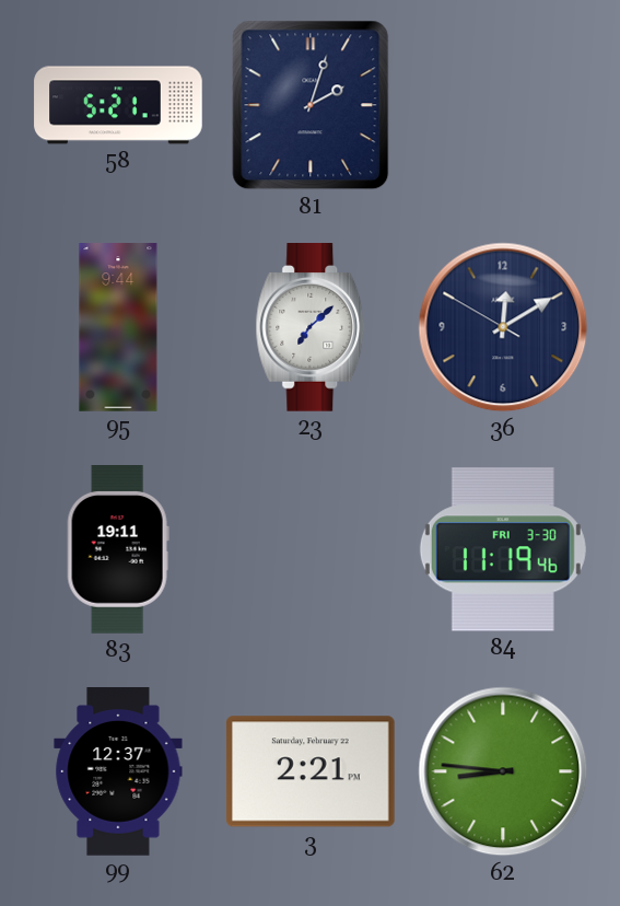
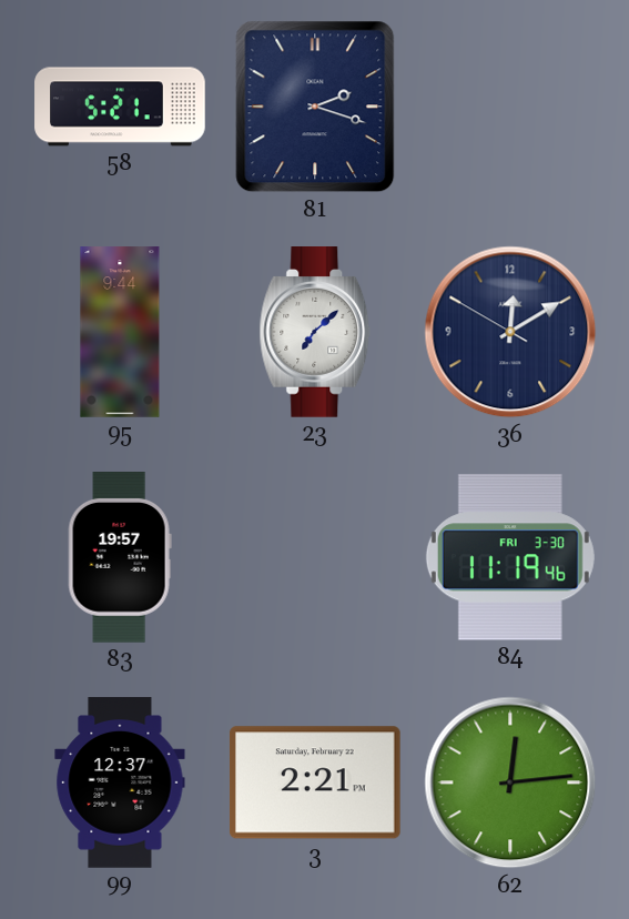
81: 2:03 -> 2:18
83: 19:11 -> 19:57
62: 8:46 -> 12:14
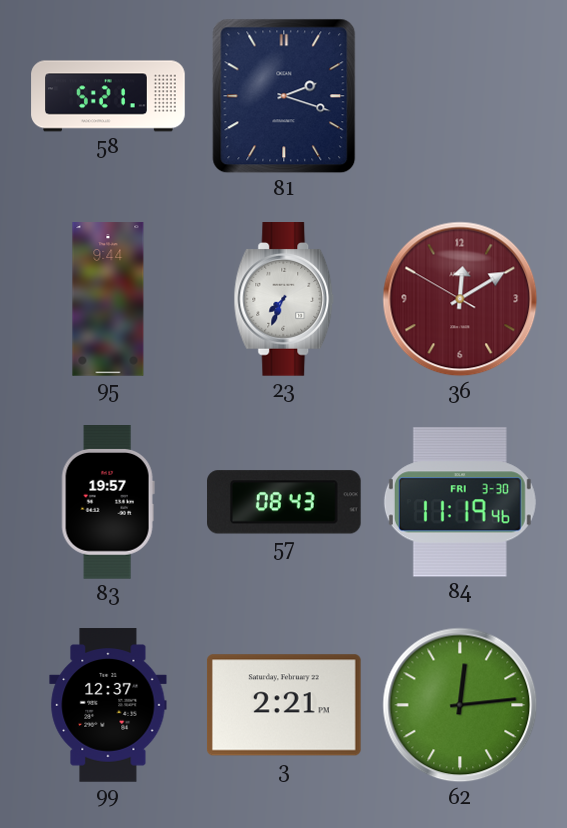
23: 7:08 -> 7:34
36 dial: navy -> burgundy
57: none -> 08:43
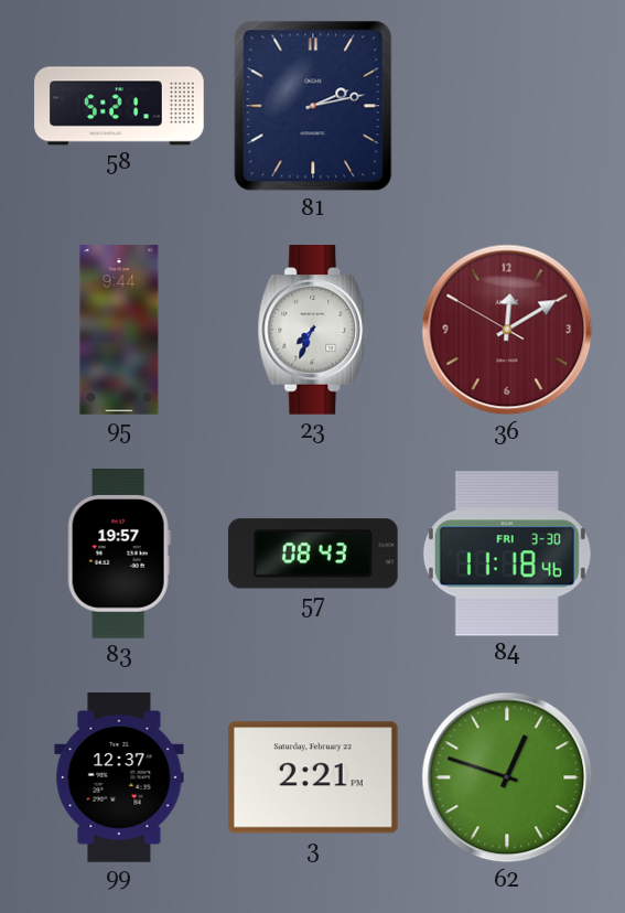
81: 2:18 -> 2:13
84: 11:19 -> 11:18
62: 12:14 -> 12:48
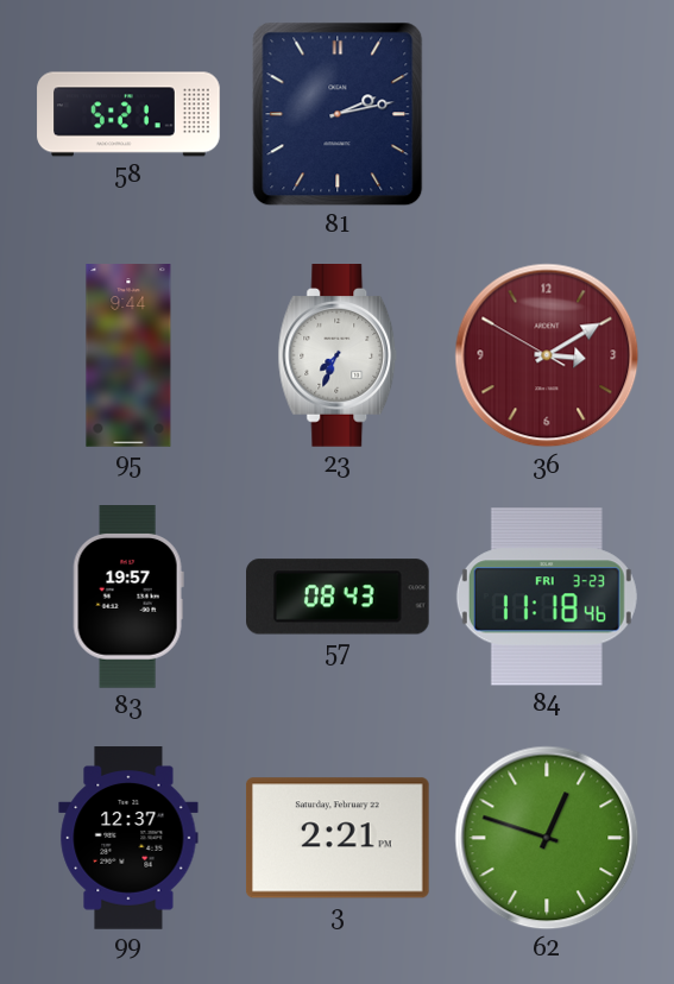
36: 12:09 -> 3:09
84 date: FRI 3-30 -> FRI 3-23
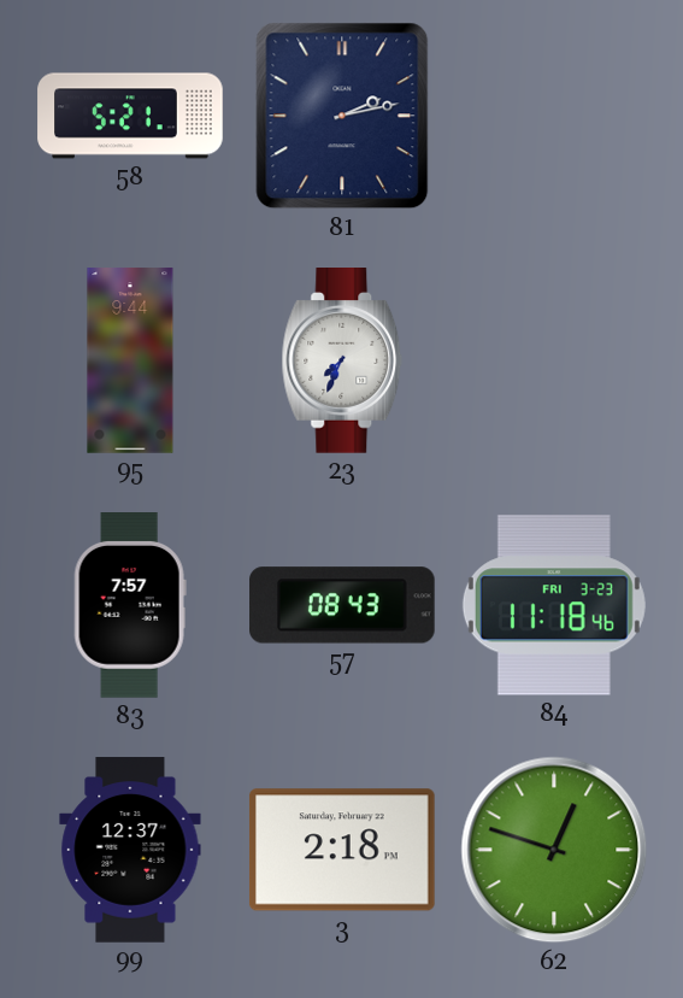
36: 3:09 -> none
83: 19:57 -> 7:57
3: 2:21 -> 2:18
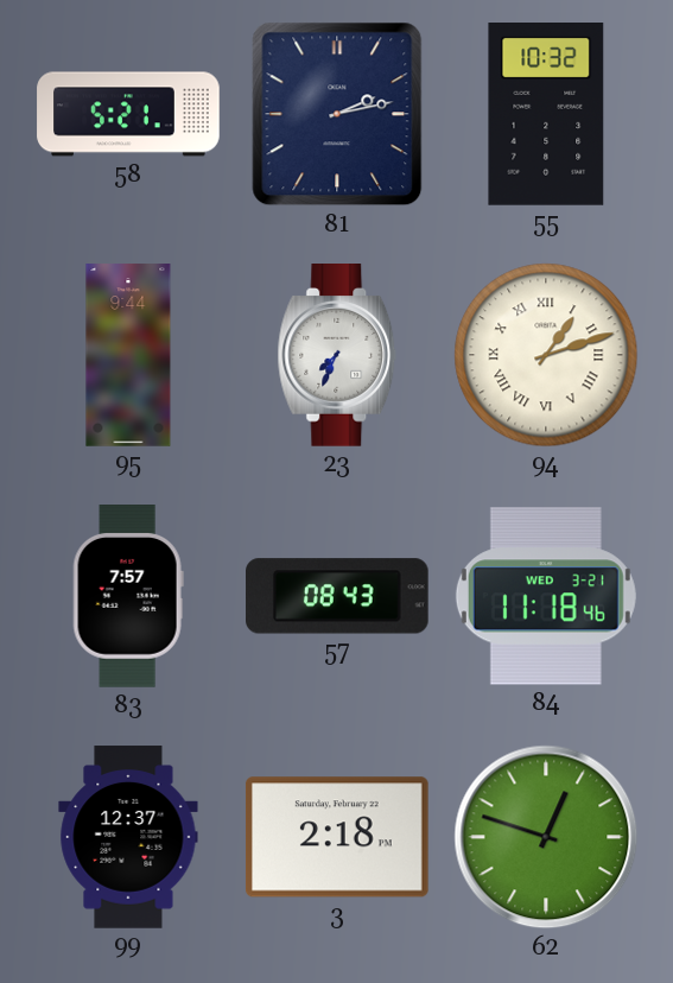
55: none -> 10:32
94: none -> 1:12
84 date: FRI 3-23 -> WED 3-21
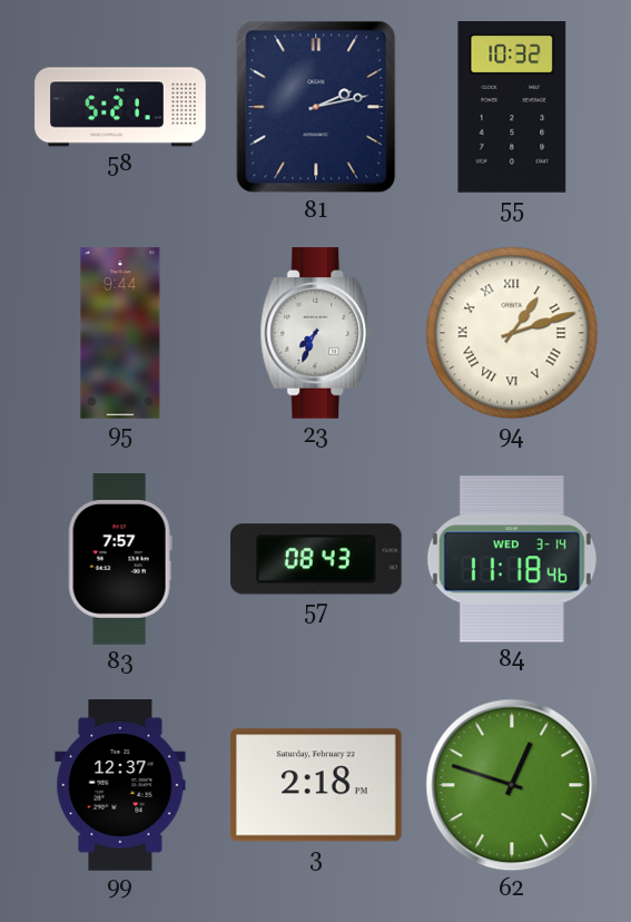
84 date: WED 3-21 -> WED 3-14
